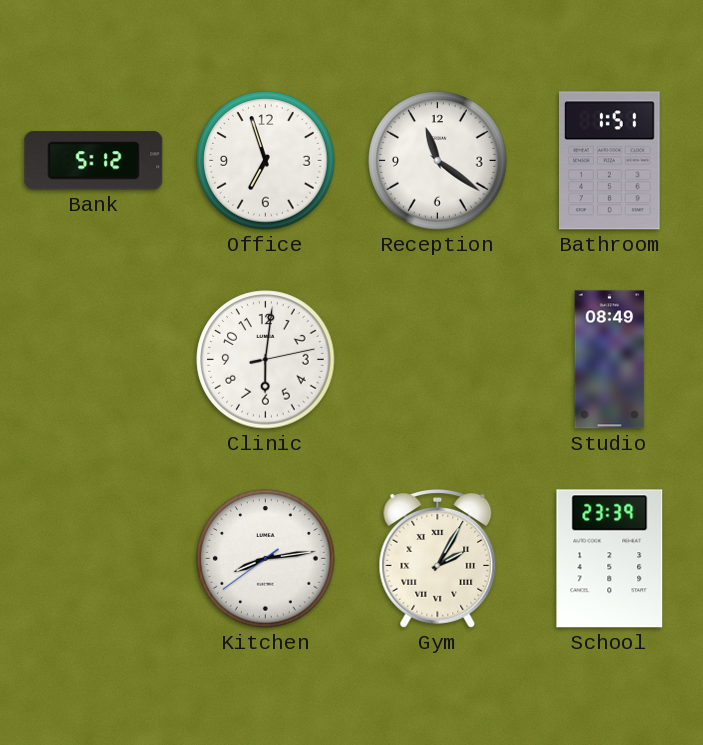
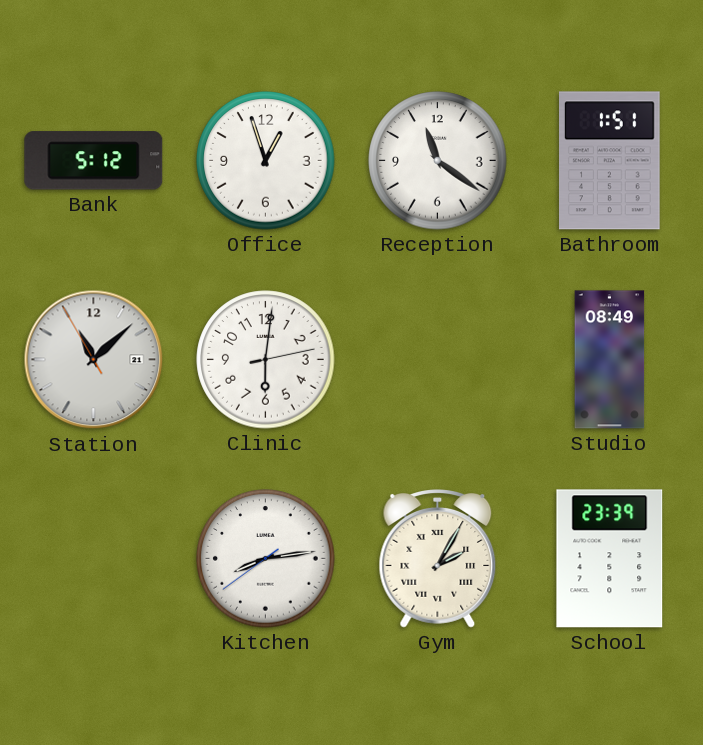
Office: 6:57 -> 12:57
Station: none -> 11:07
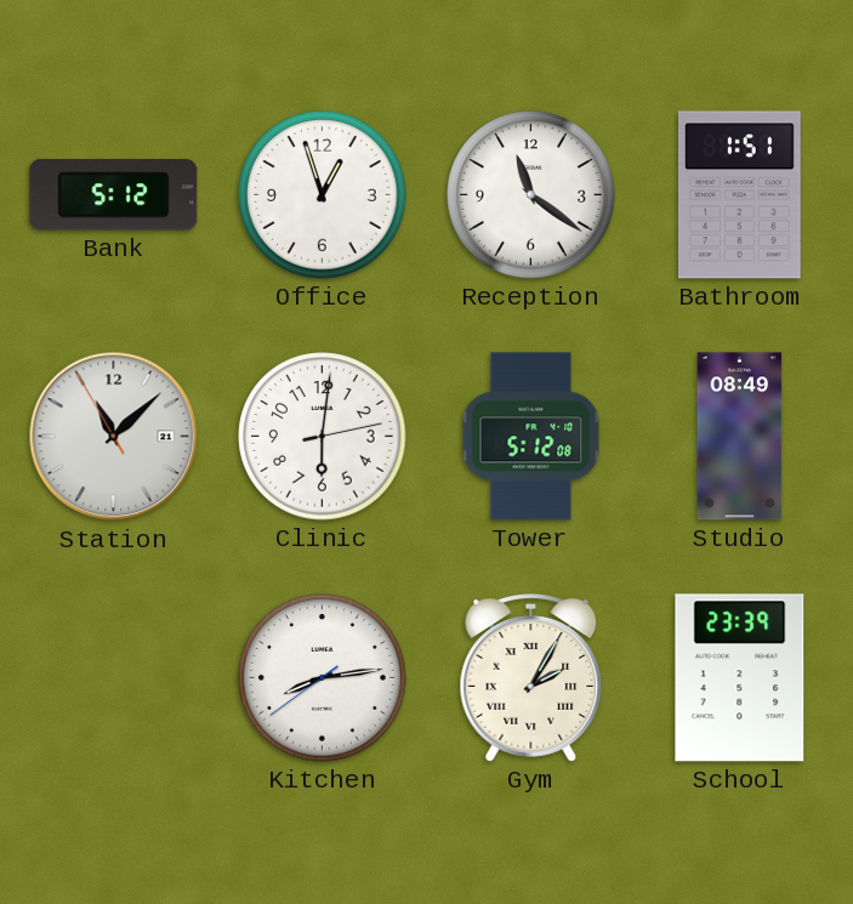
Tower: none -> 5:12
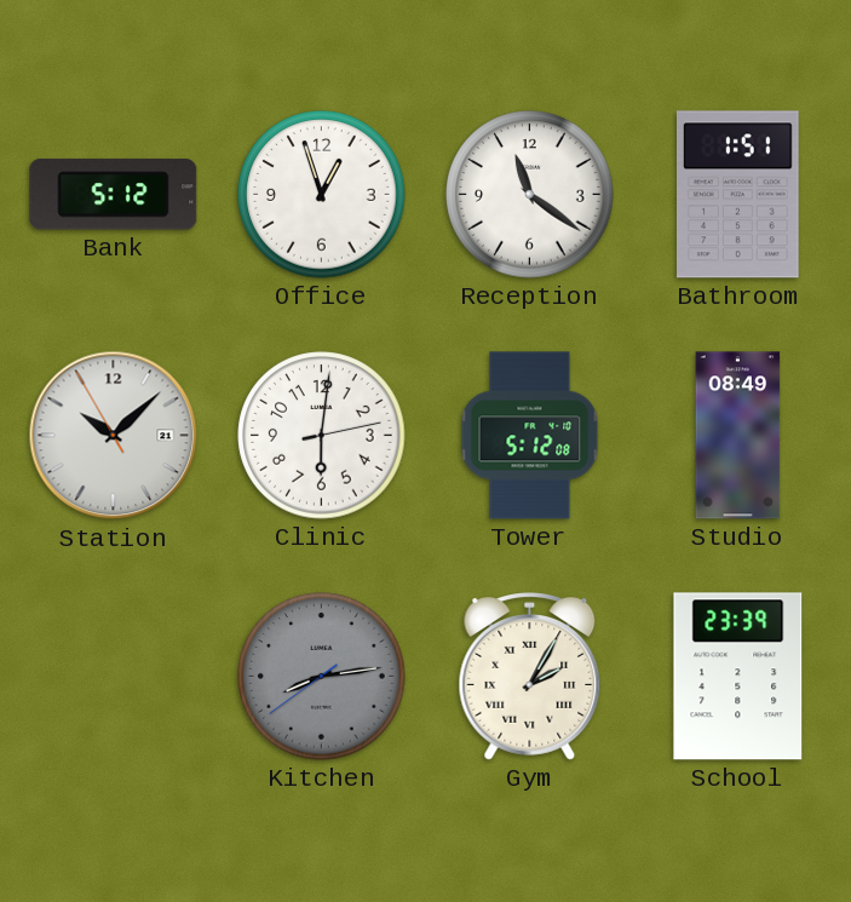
Station: 11:07 -> 10:07
Kitchen dial: white -> grey
